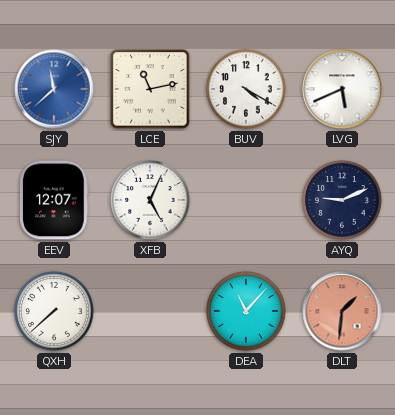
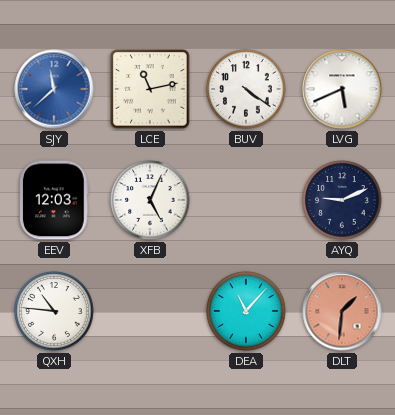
BUV: 4:20 -> 4:21
EEV: 12:07 -> 12:03
QXH: 7:38 -> 10:46
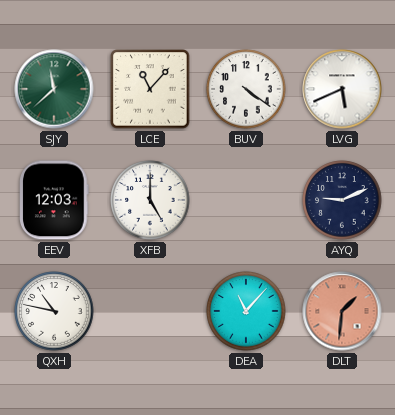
SJY dial: blue -> green
LCE: 11:13 -> 11:07
XFB: 5:04 -> 5:00
QXH: 10:46 -> 10:47
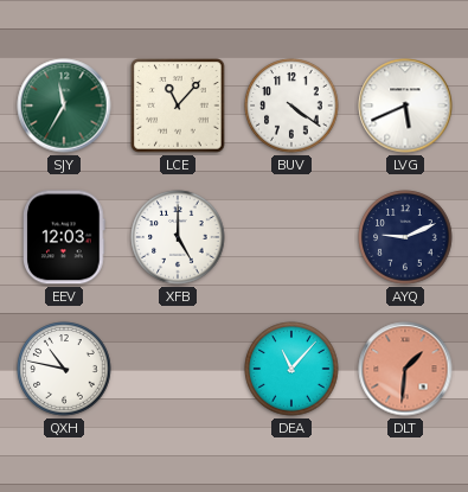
SJY: 11:38 -> 11:35
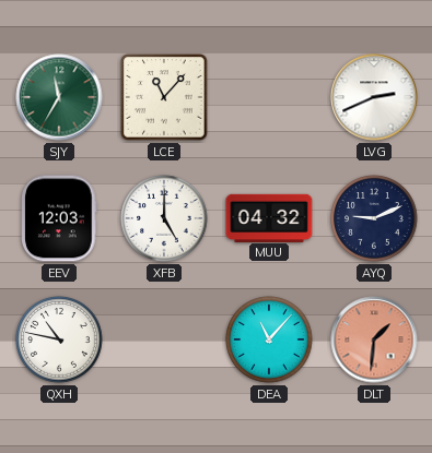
BUV: 4:21 -> none
LVG: 5:41 -> 2:41
MUU: none -> 04:32
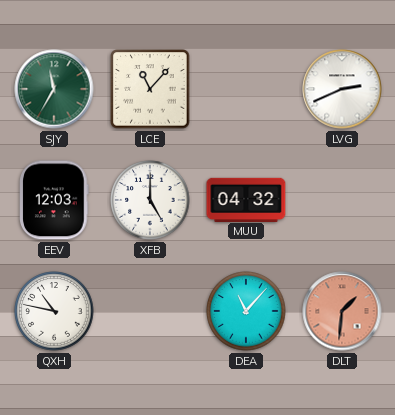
AYQ: 9:11 -> none
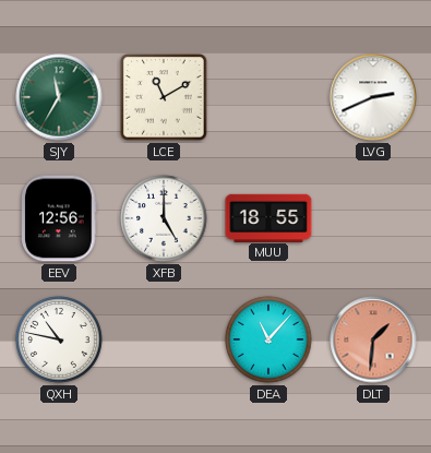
LCE: 11:07 -> 11:10
EEV: 12:03 -> 12:56
MUU: 04:32 -> 18:55
